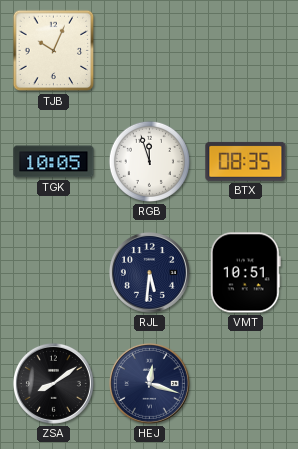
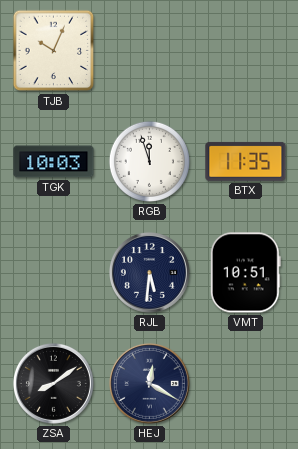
TGK: 10:05 -> 10:03
BTX: 08:35 -> 11:35
HEJ: 12:18 -> 12:20
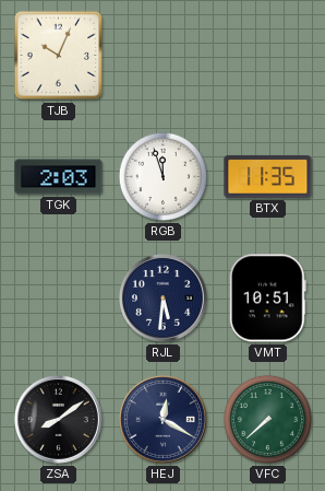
TGK: 10:03 -> 2:03
VFC: none -> 7:38
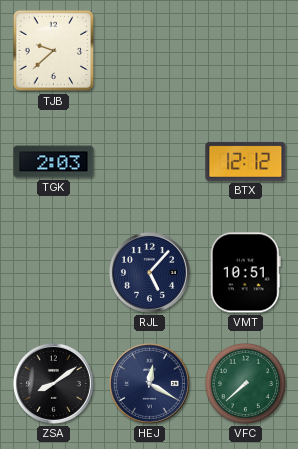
TJB: 10:04 -> 9:38
RGB: 11:57 -> none
BTX: 11:35 -> 12:12
RJL: 5:31 -> 5:07
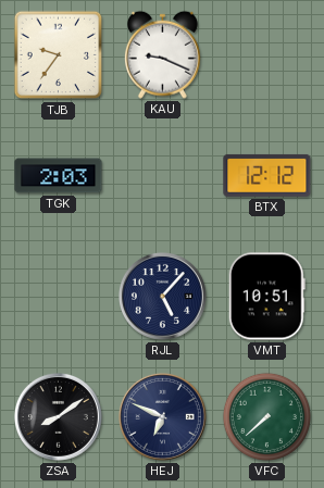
TJB: 9:38 -> 9:36
KAU: none -> 9:19
HEJ: 12:20 -> 6:49
